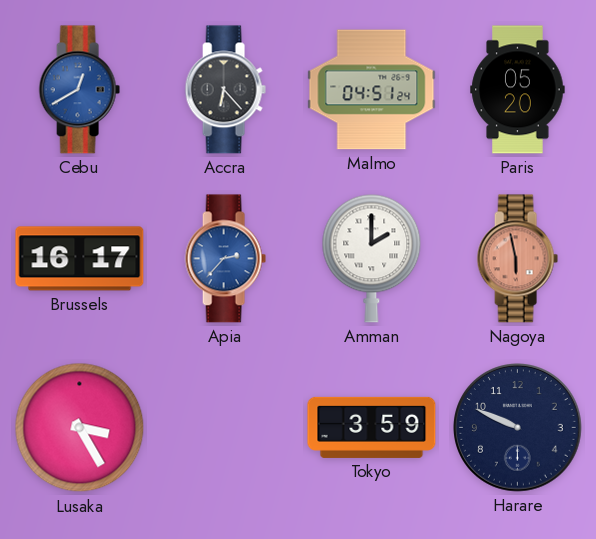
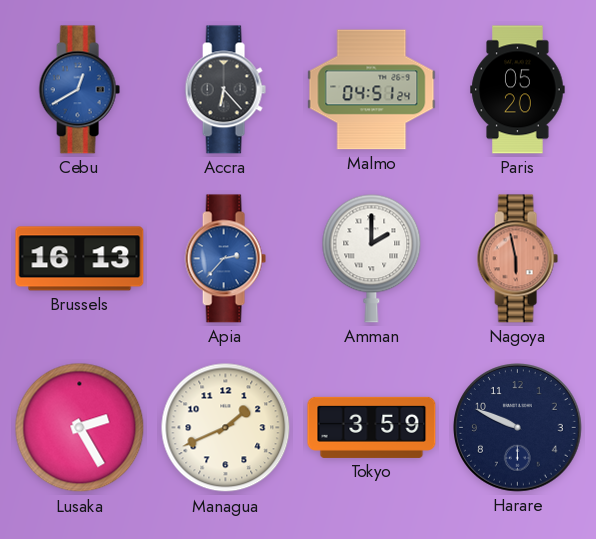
Brussels: 16:17 -> 16:13
Lusaka: 3:25 -> 2:25
Managua: none -> 1:41
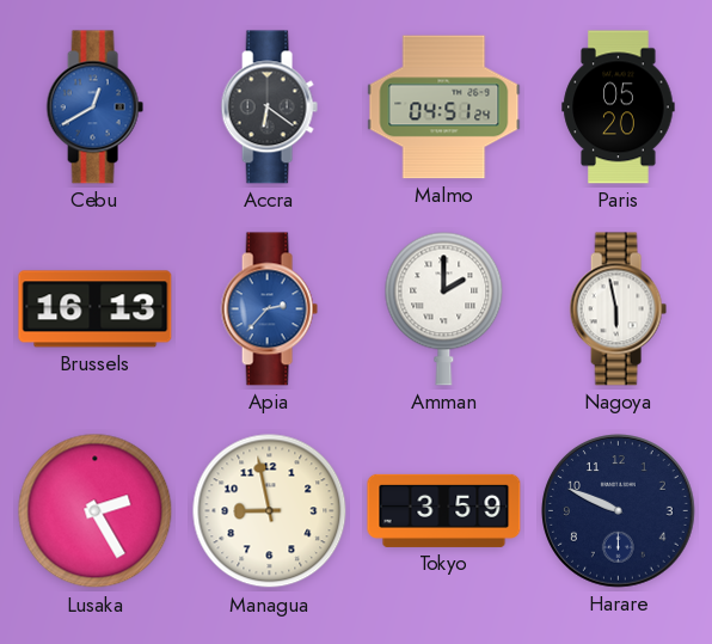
Accra: 6:23 -> 6:21
Nagoya dial: salmon -> white
Managua: 1:41 -> 8:58
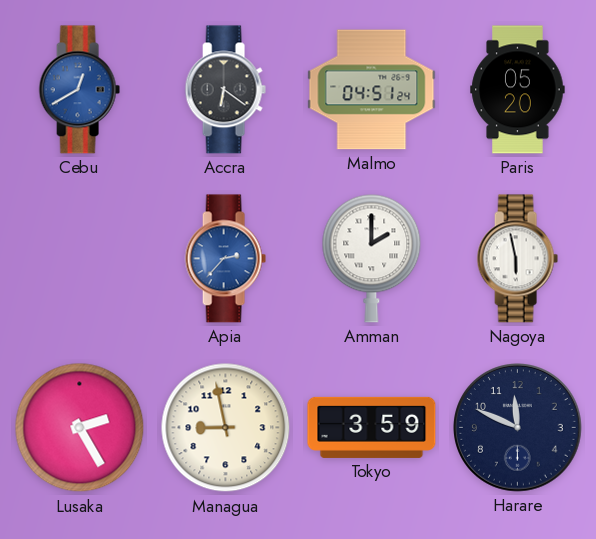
Brussels: 16:13 -> none
Harare: 9:49 -> 11:49
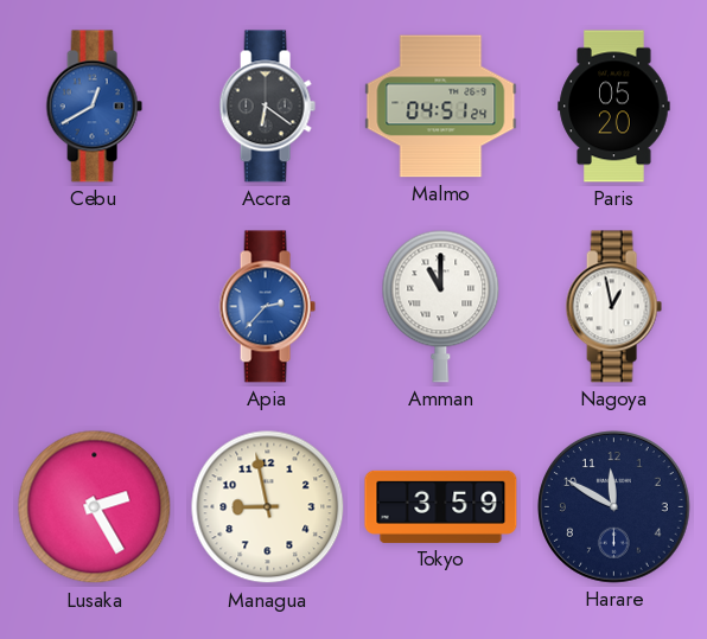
Amman: 2:00 -> 11:00
Nagoya: 5:58 -> 12:58
Harare: 11:49 -> 11:50
